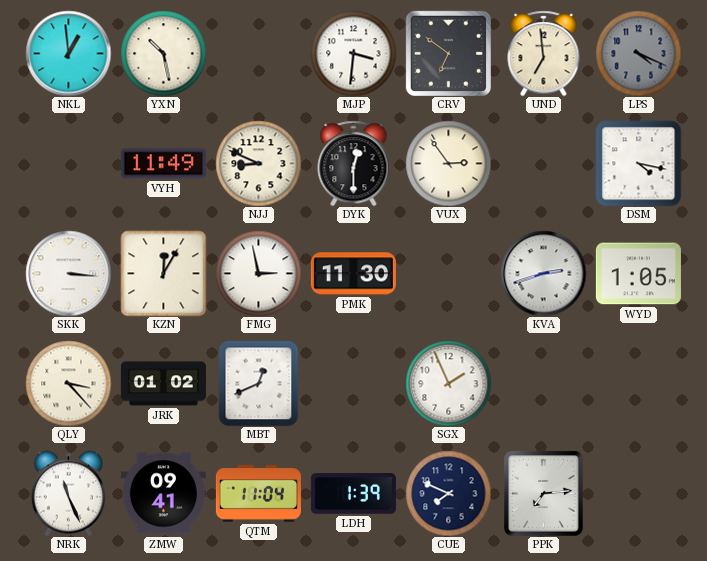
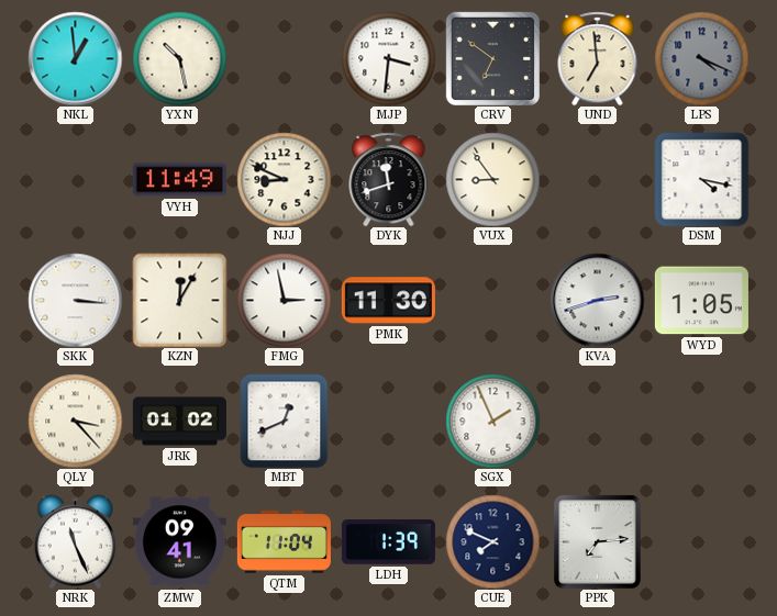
DYK: 12:30 -> 11:42
VUX: 2:54 -> 8:54
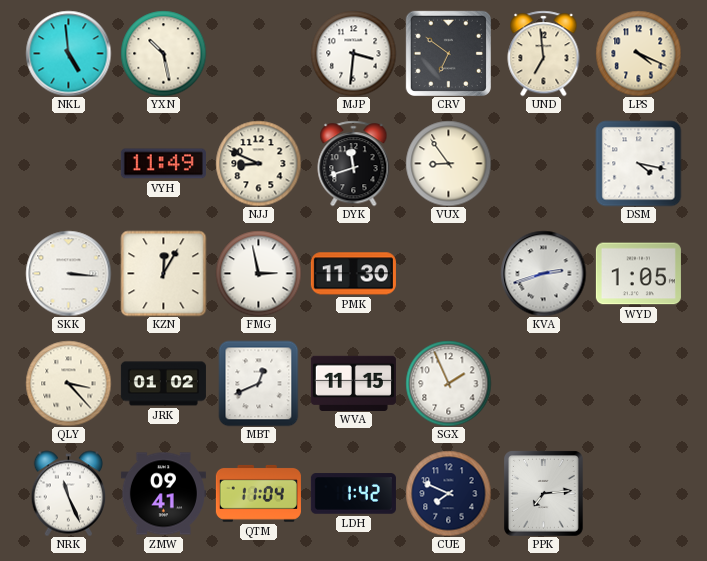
NKL: 12:59 -> 4:59
LPS dial: grey -> cream
WVA: none -> 11:15
LDH: 1:39 -> 1:42
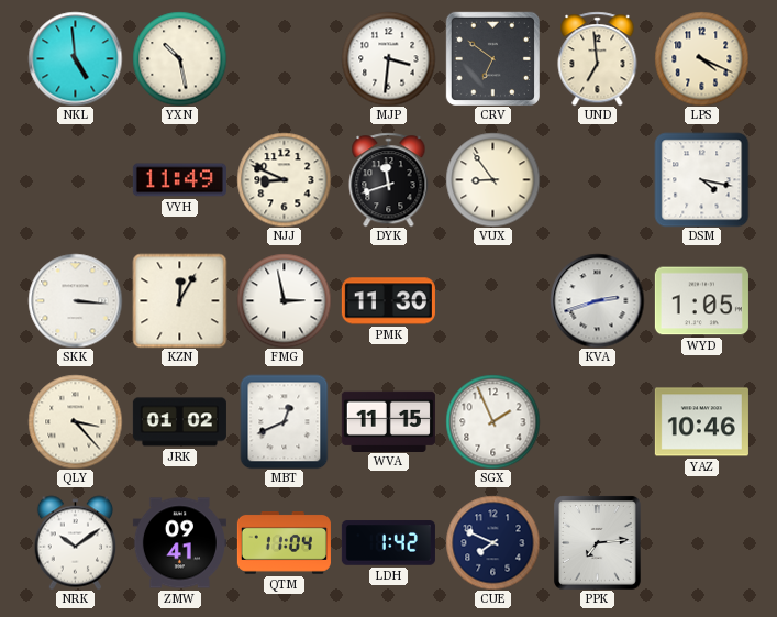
YAZ: none -> 10:46
NRK: 11:26 -> 10:09
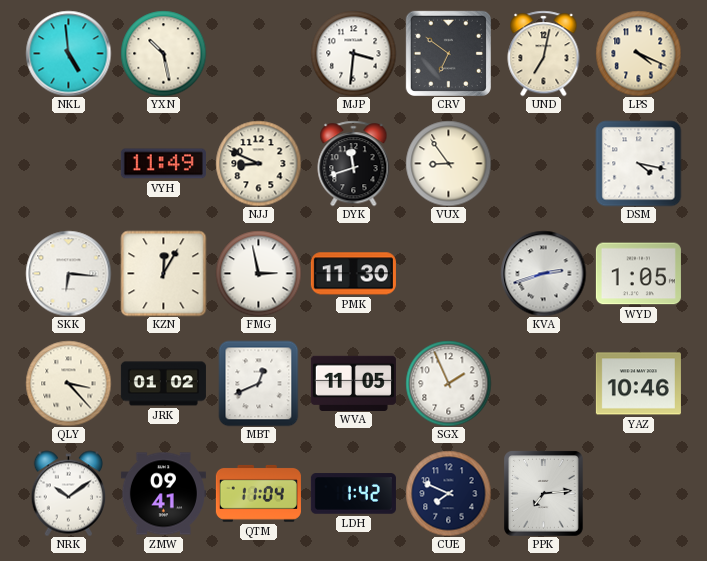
UND: 6:59 -> 7:02
SKK: 3:16 -> 6:16
WVA: 11:15 -> 11:05
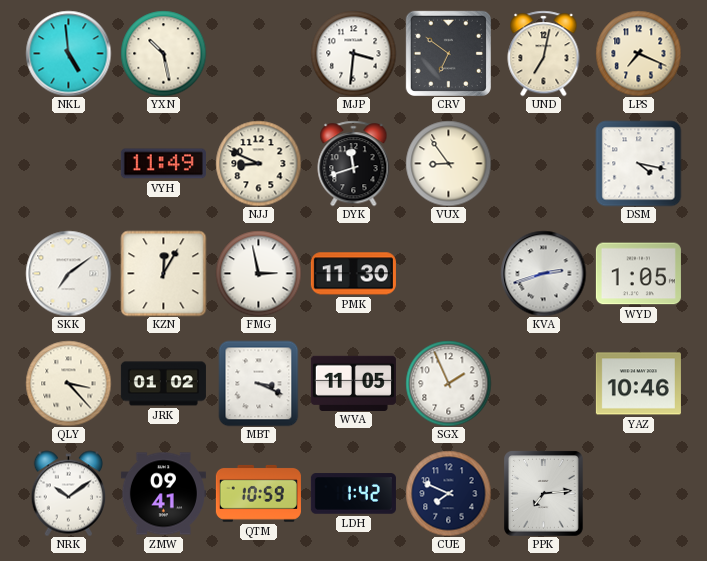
LPS: 4:19 -> 7:19
SKK: 6:16 -> 7:09
MBT: 12:41 -> 3:19
QTM: 11:04 -> 10:59
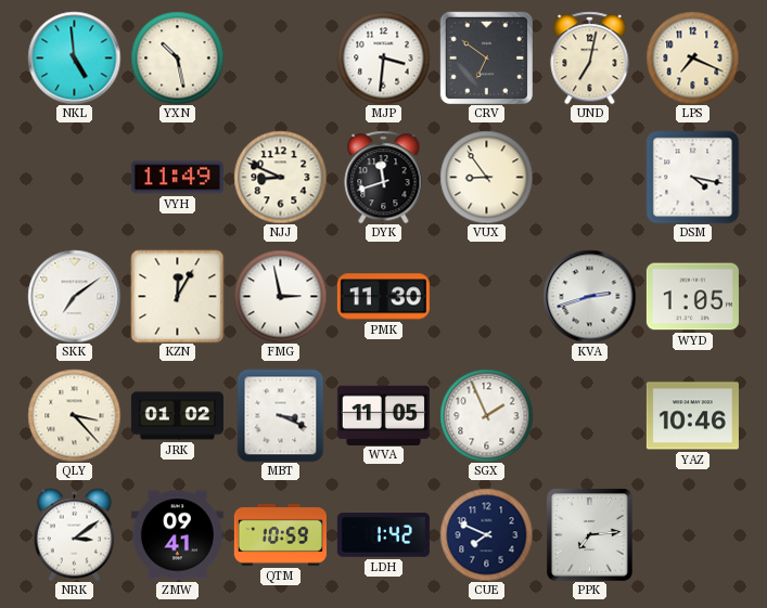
NRK: 10:09 -> 3:09
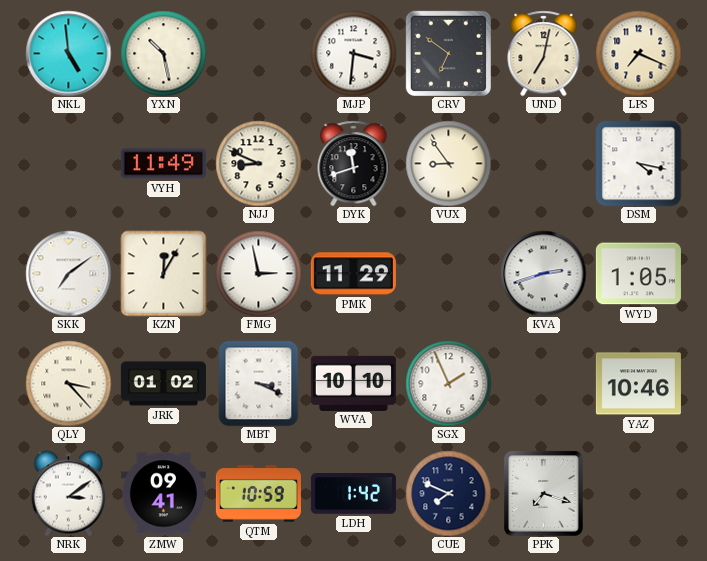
PMK: 11:30 -> 11:29
WVA: 11:05 -> 10:10
PPK: 7:14 -> 7:18
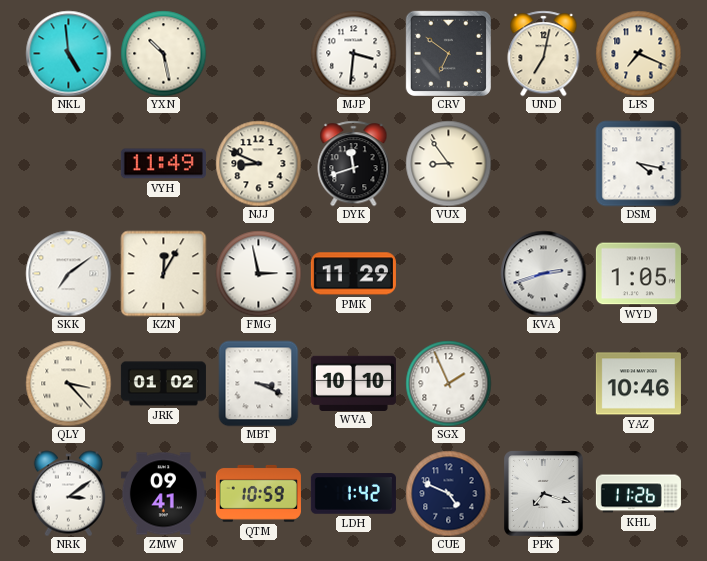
CUE: 7:49 -> 4:49
KHL: none -> 11:26
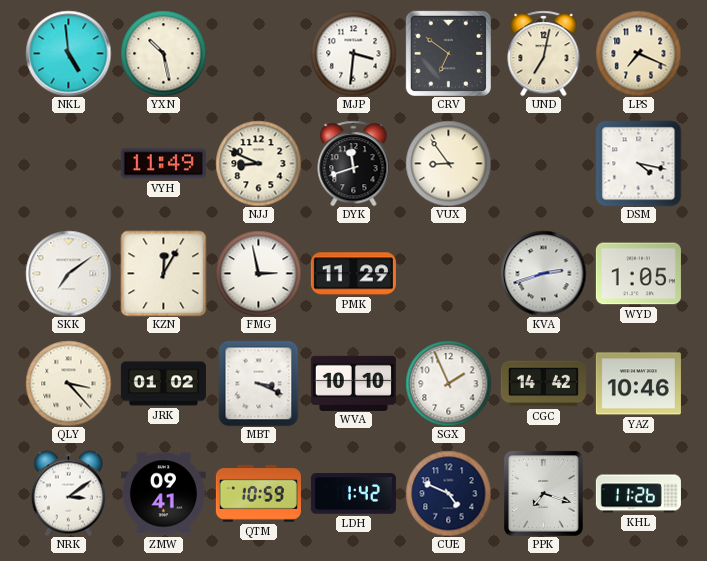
CGC: none -> 14:42
